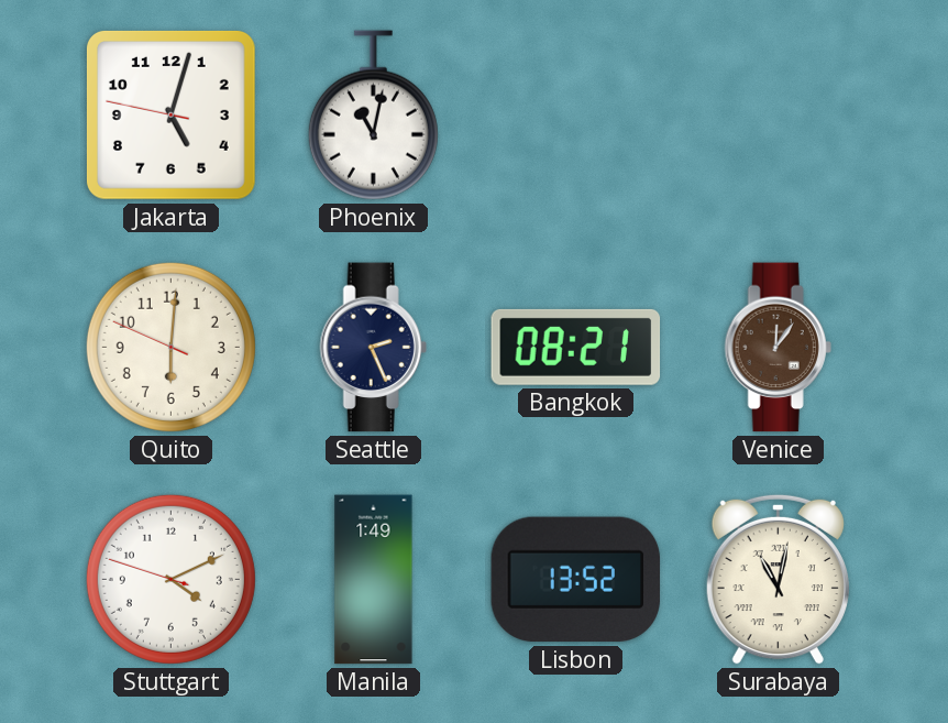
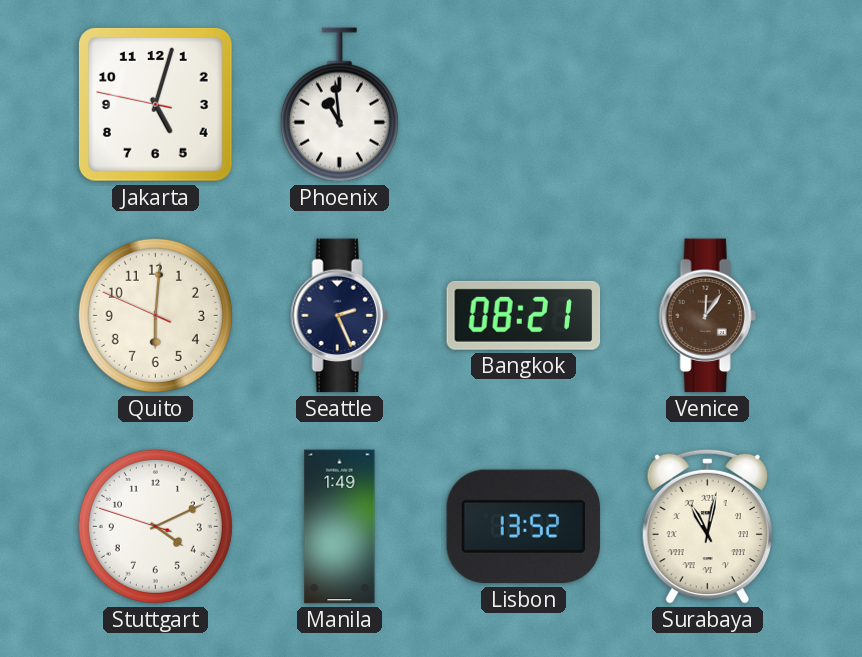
Phoenix: 11:02 -> 10:59
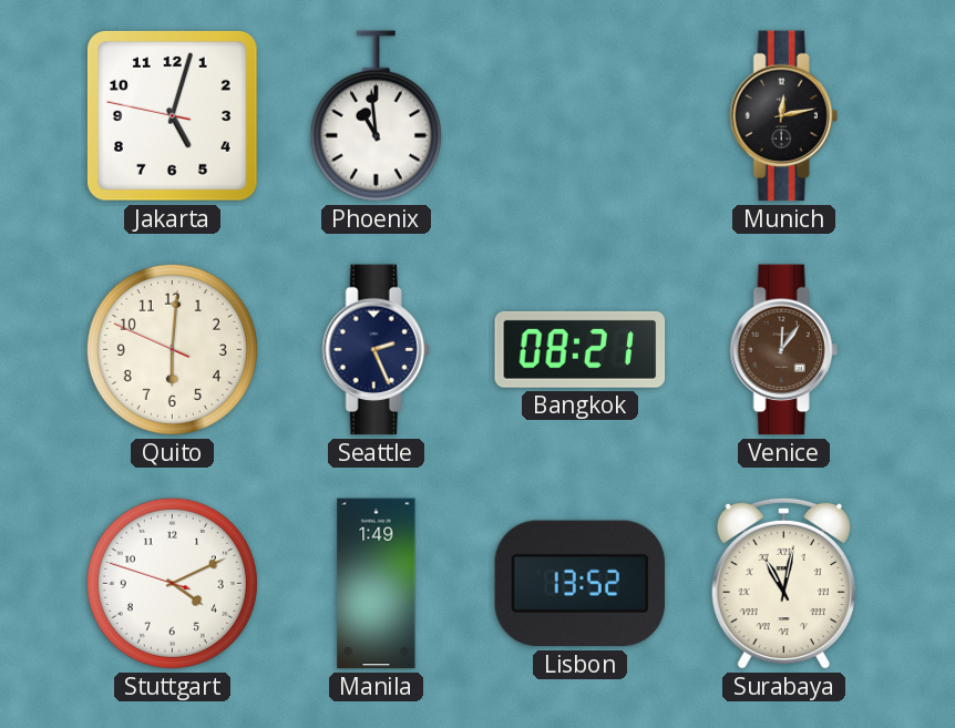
Munich: none -> 12:13
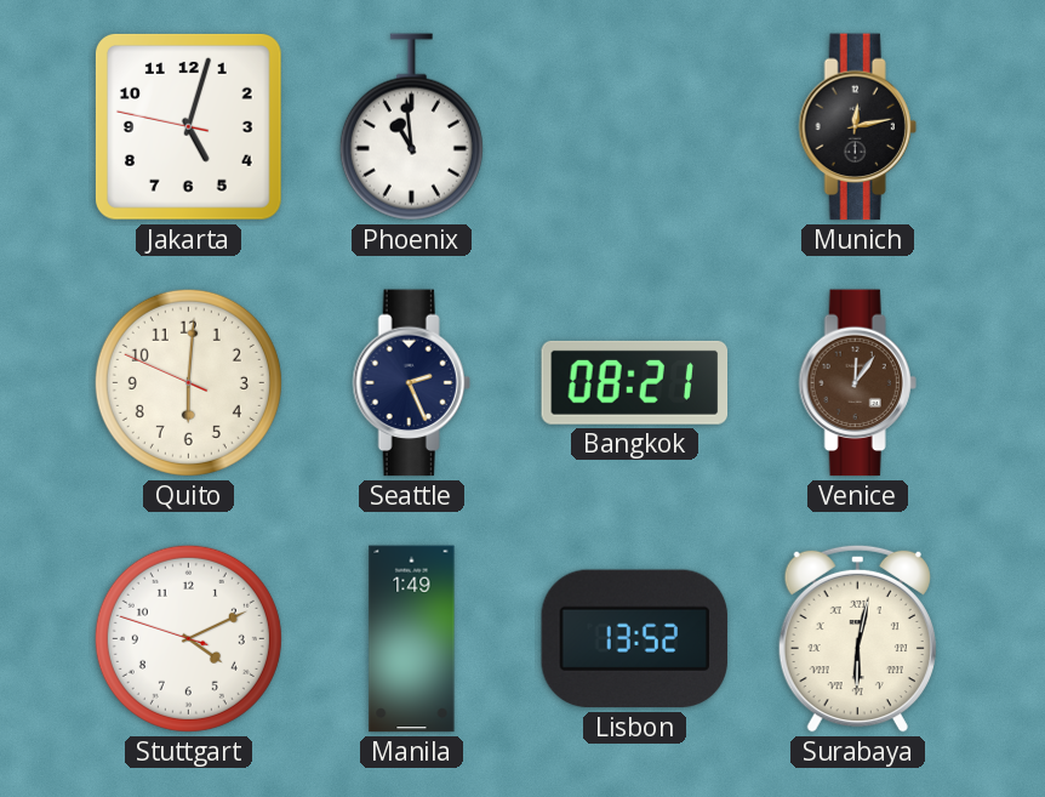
Surabaya: 11:02 -> 6:02
